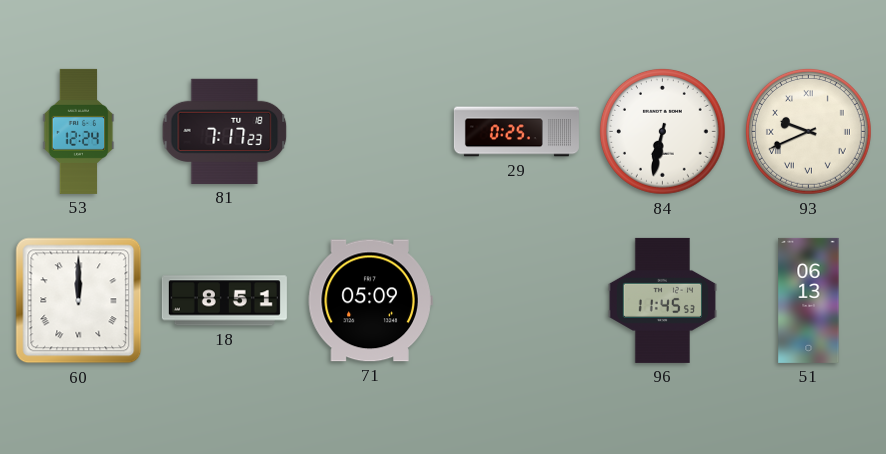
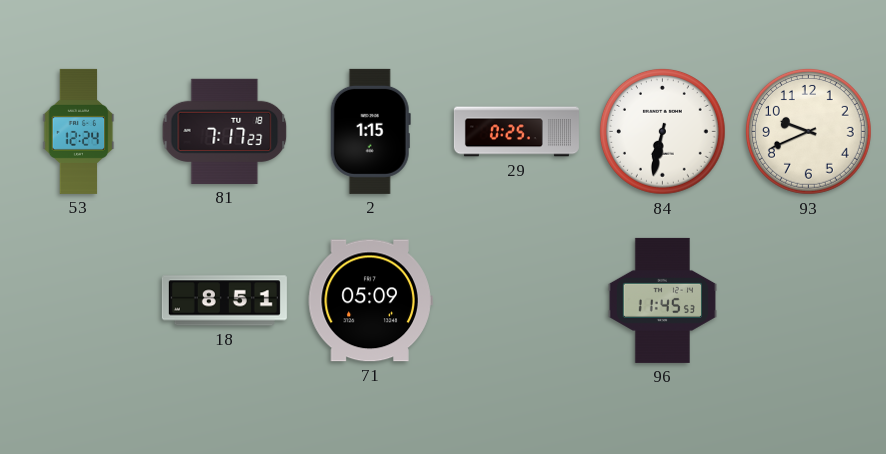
2: none -> 1:15
93 numerals: Roman -> Arabic
60: 12:00 -> none
51: 06:13 -> none
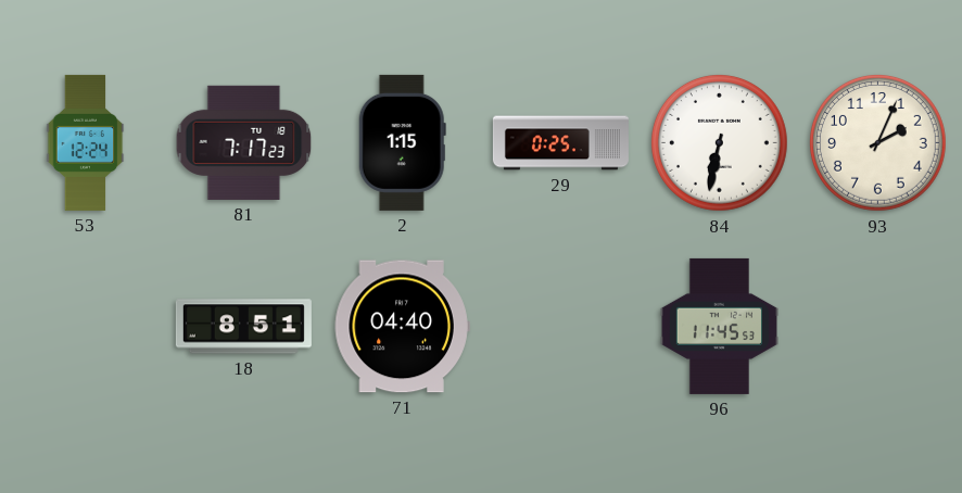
93: 9:41 -> 2:04
71: 05:09 -> 04:40
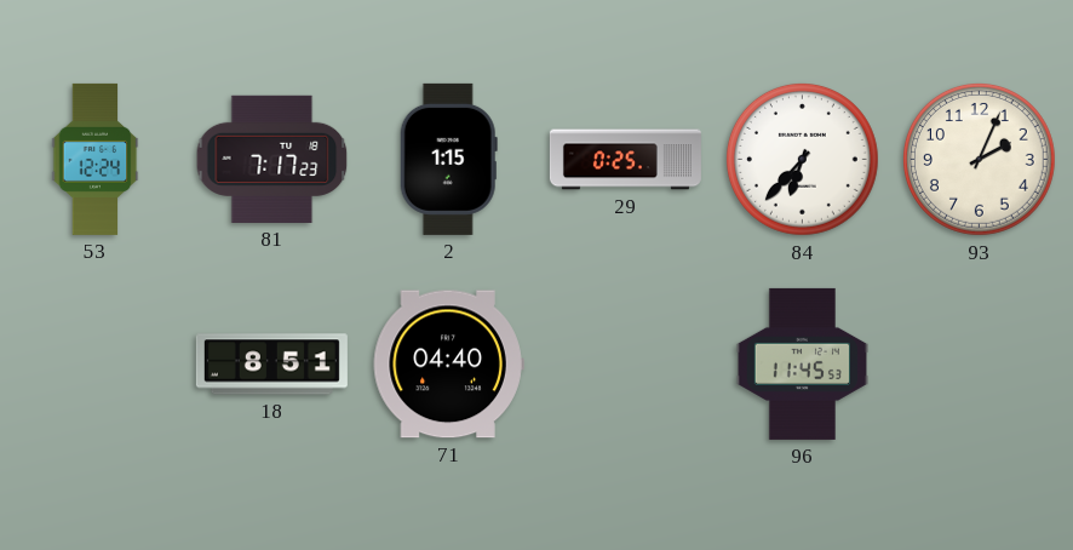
84: 6:32 -> 6:37
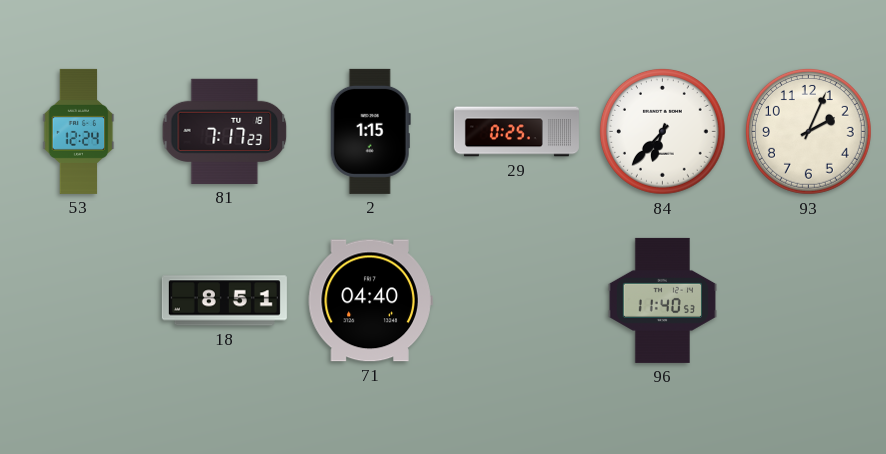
96: 11:45 -> 11:40
